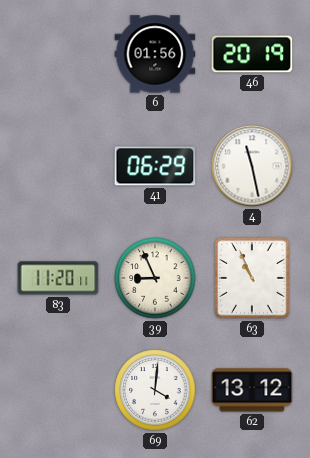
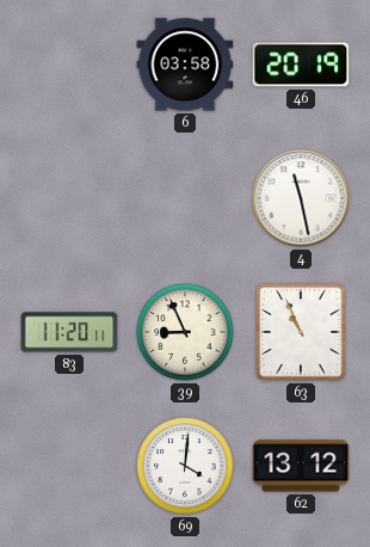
6: 01:56 -> 03:58
41: 06:29 -> none
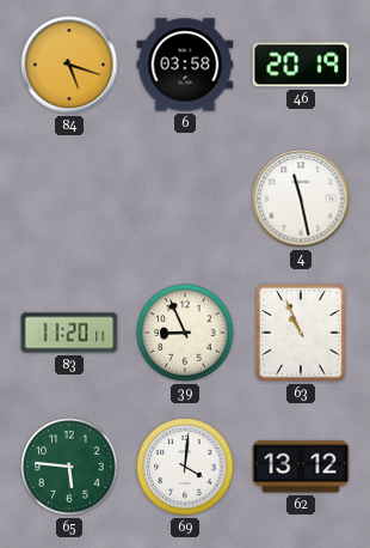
84: none -> 5:18
65: none -> 5:46
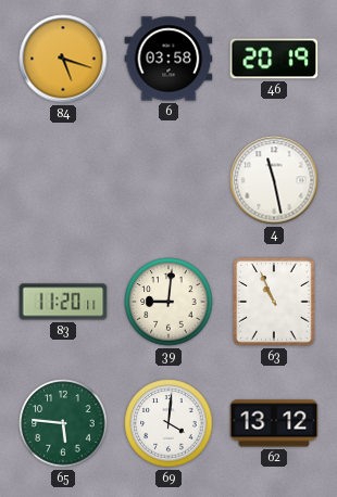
39: 8:56 -> 9:01
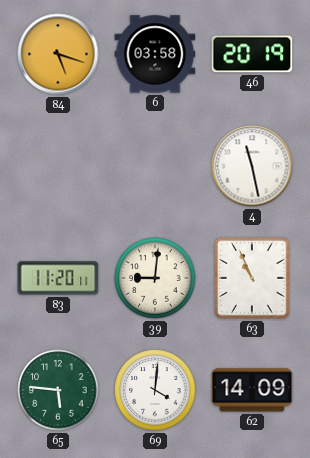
62: 13:12 -> 14:09
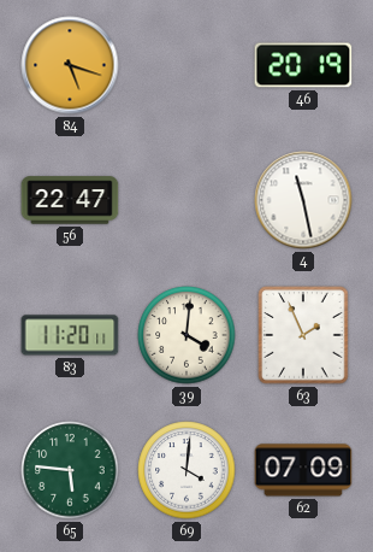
6: 03:58 -> none
56: none -> 22:47
39: 9:01 -> 4:01
63: 10:56 -> 1:56
62: 14:09 -> 07:09
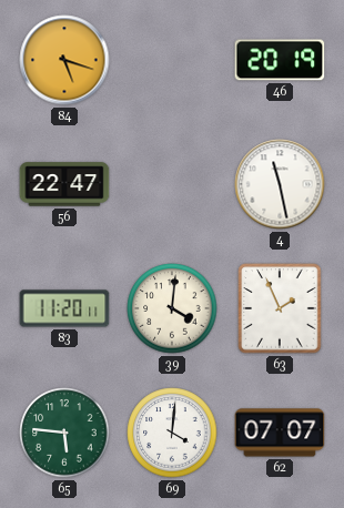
62: 07:09 -> 07:07
